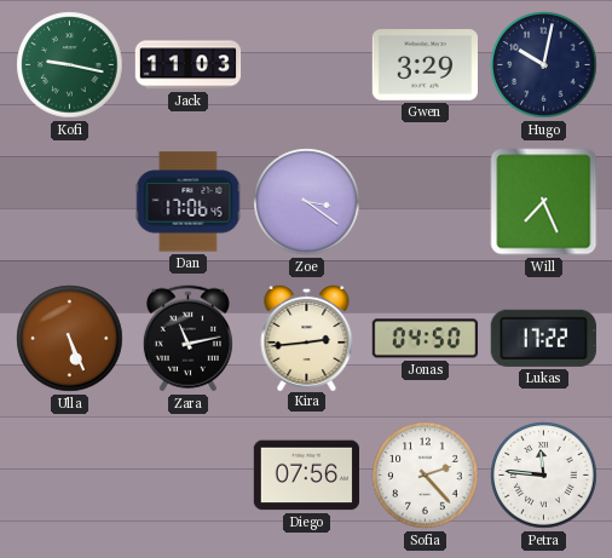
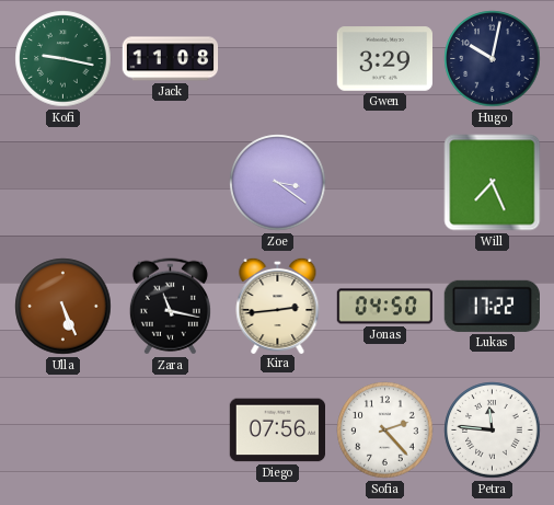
Jack: 11:03 -> 11:08
Dan: 17:06 -> none
Zara: 11:13 -> 11:17
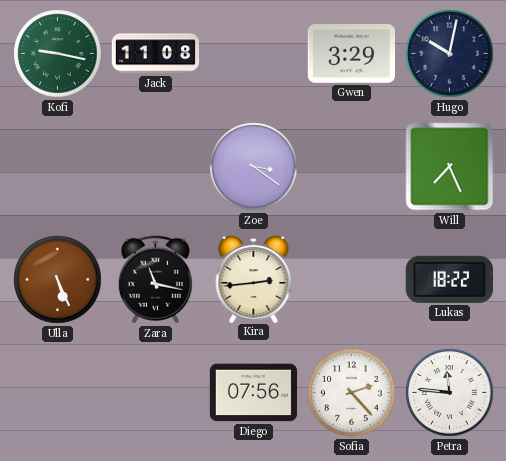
Jonas: 04:50 -> none
Lukas: 17:22 -> 18:22
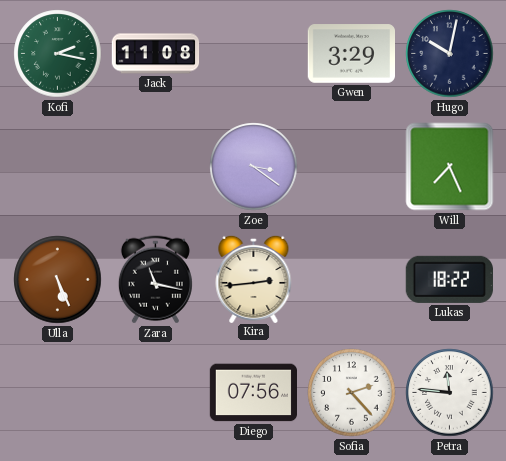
Kofi: 9:17 -> 2:17
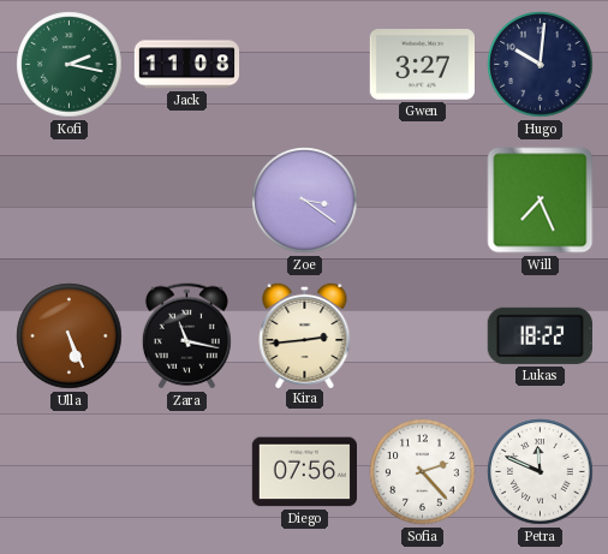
Gwen: 3:29 -> 3:27
Hugo: 10:02 -> 10:01
Petra: 11:46 -> 11:49
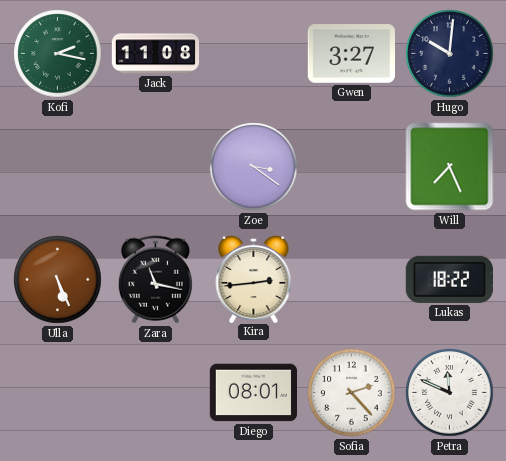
Diego: 07:56 -> 08:01
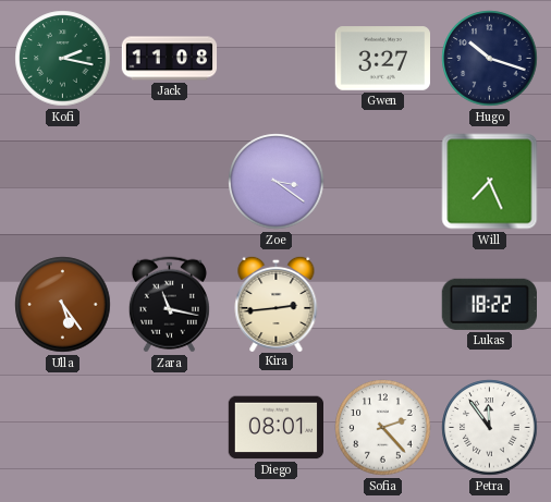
Hugo: 10:01 -> 10:18
Ulla: 5:26 -> 5:24
Petra: 11:49 -> 11:54
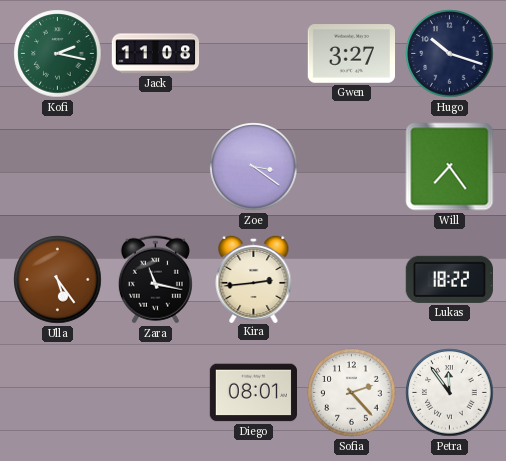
Will: 7:26 -> 7:24
